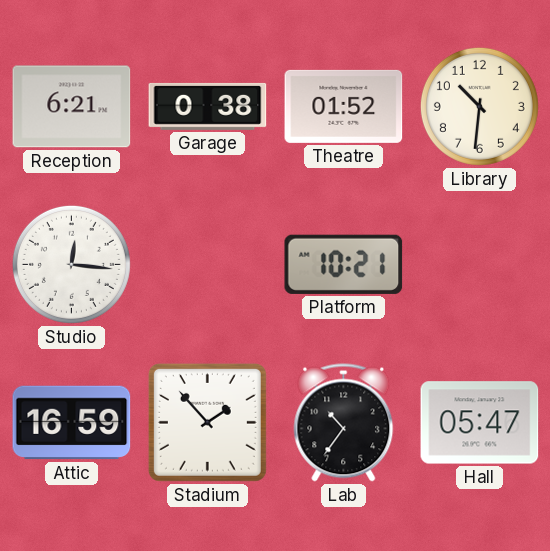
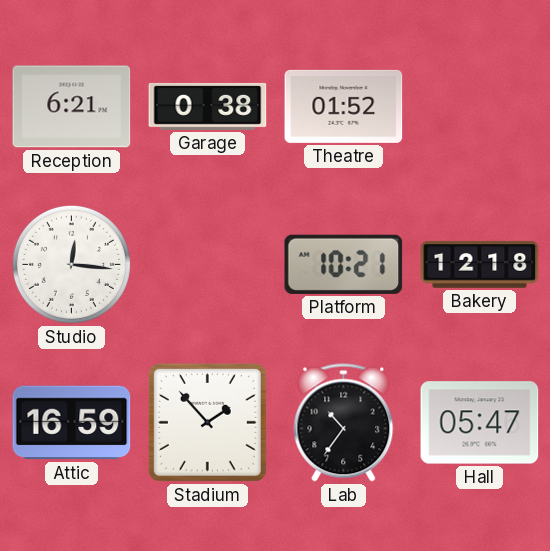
Library: 10:31 -> none
Bakery: none -> 12:18
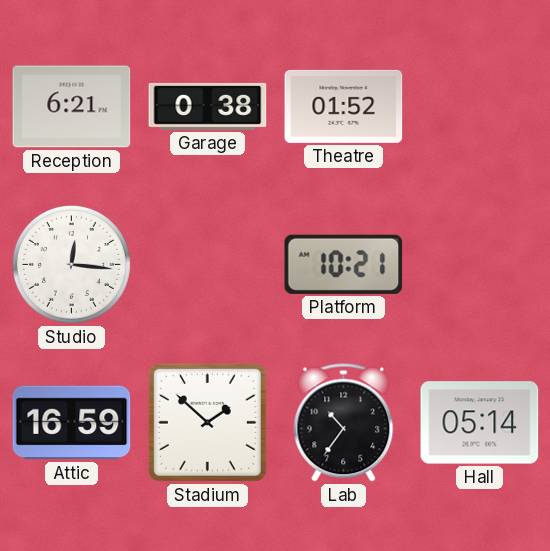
Bakery: 12:18 -> none
Stadium: 1:53 -> 1:52
Hall: 05:47 -> 05:14
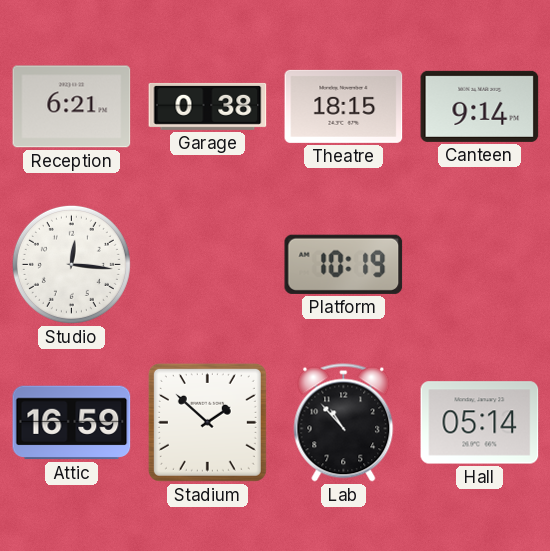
Theatre: 01:52 -> 18:15
Canteen: none -> 9:14
Platform: 10:21 -> 10:19
Lab: 10:36 -> 10:53
